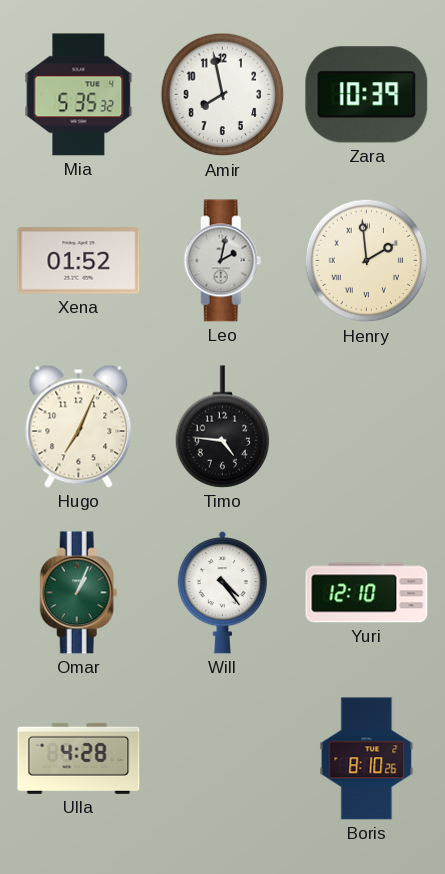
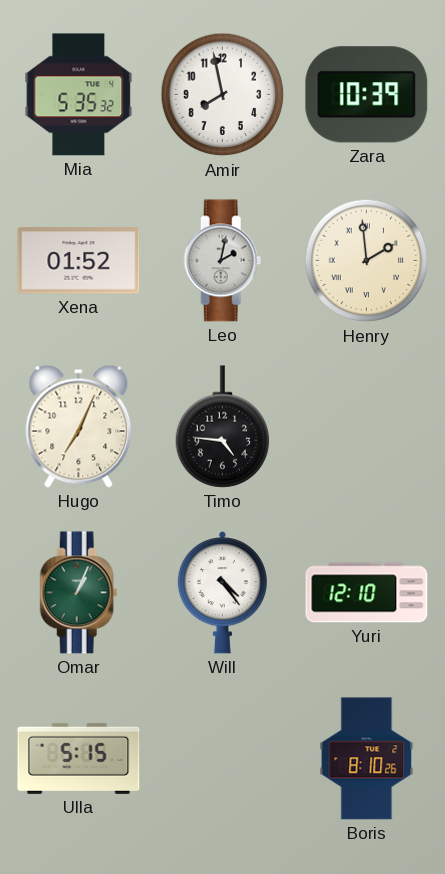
Ulla: 4:28 -> 5:15
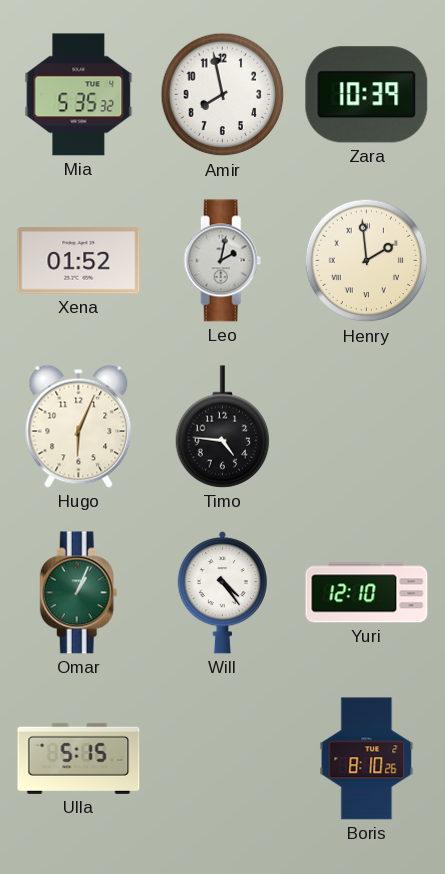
Hugo: 7:04 -> 6:04
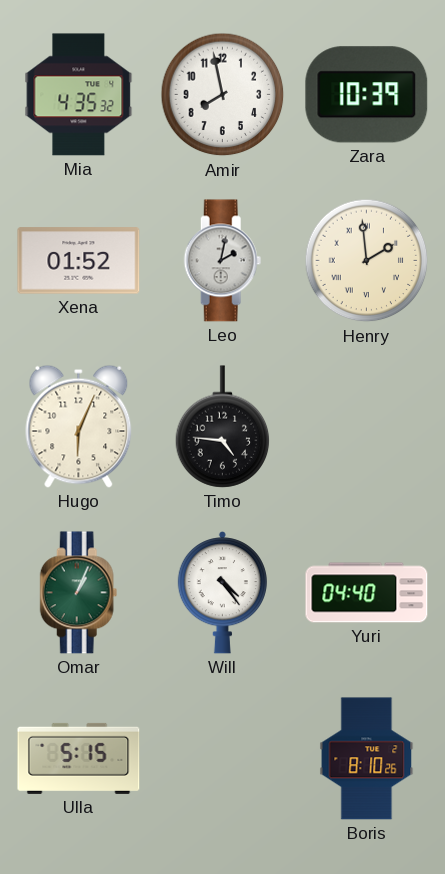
Mia: 5:35 -> 4:35
Yuri: 12:10 -> 04:40
